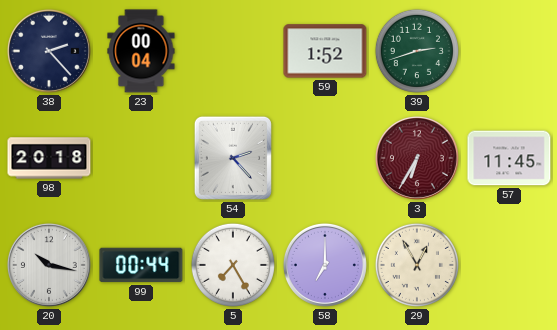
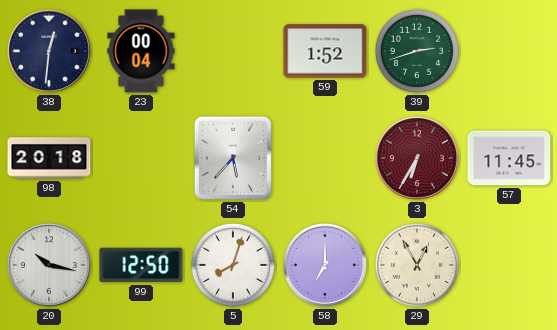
38: 2:23 -> 12:31
54: 2:23 -> 5:37
99: 00:44 -> 12:50
5: 7:25 -> 8:03
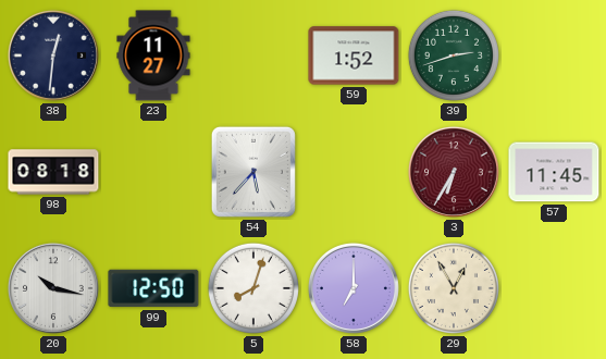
23: 00:04 -> 11:27
98: 20:18 -> 08:18
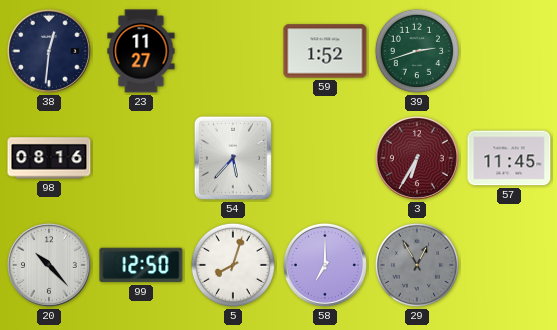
98: 08:18 -> 08:16
20: 10:17 -> 10:23
29 dial: cream -> grey
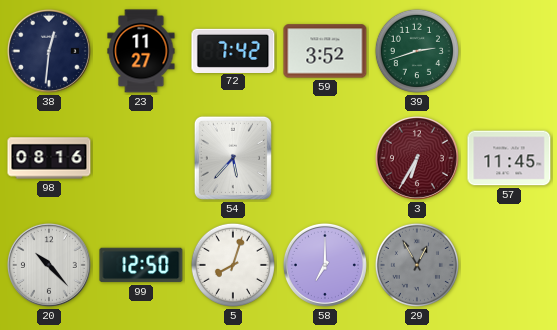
72: none -> 7:42
59: 1:52 -> 3:52
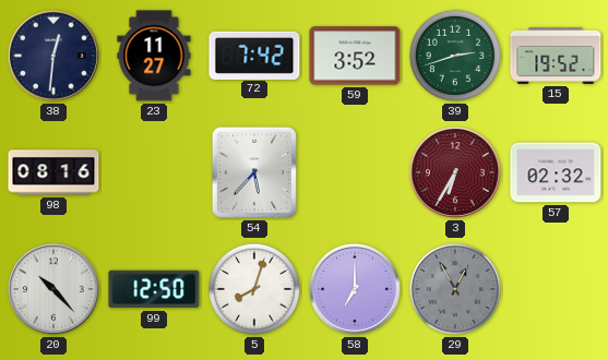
15: none -> 19:52
57: 11:45 -> 02:32
